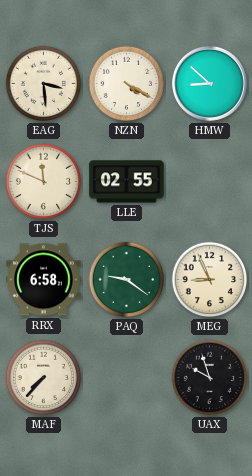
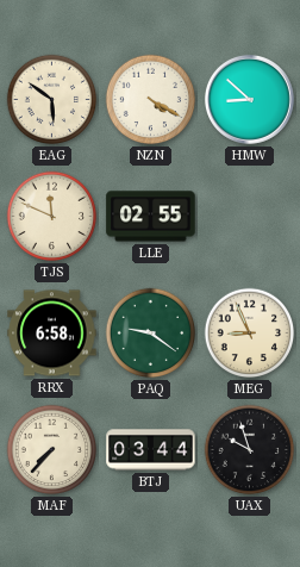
EAG: 3:29 -> 5:51
BTJ: none -> 03:44
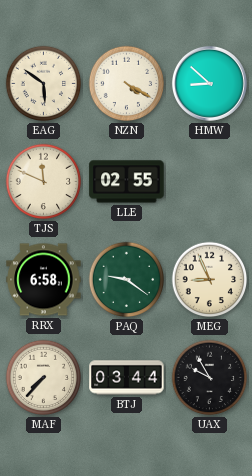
UAX: 9:57 -> 9:55
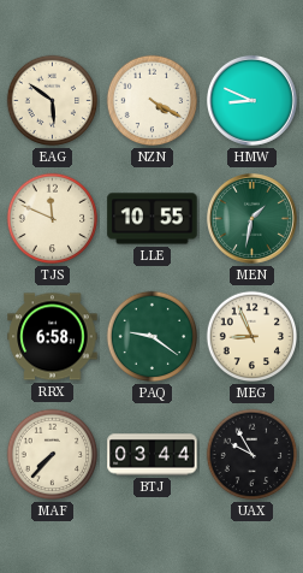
HMW: 8:52 -> 8:49
LLE: 02:55 -> 10:55
MEN: none -> 1:32
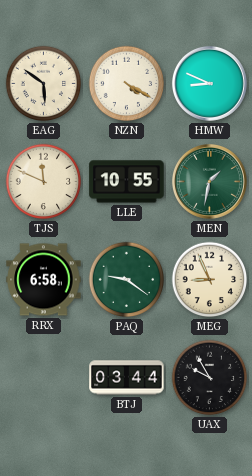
MAF: 7:37 -> none
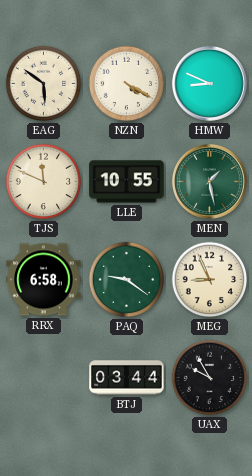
MEN: 1:32 -> 1:28
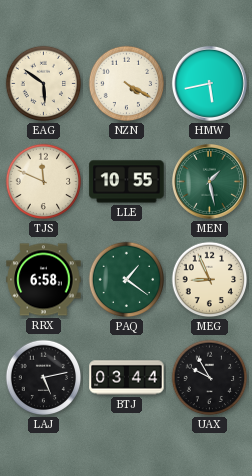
HMW: 8:49 -> 5:43
PAQ: 9:21 -> 1:21
LAJ: none -> 5:13
